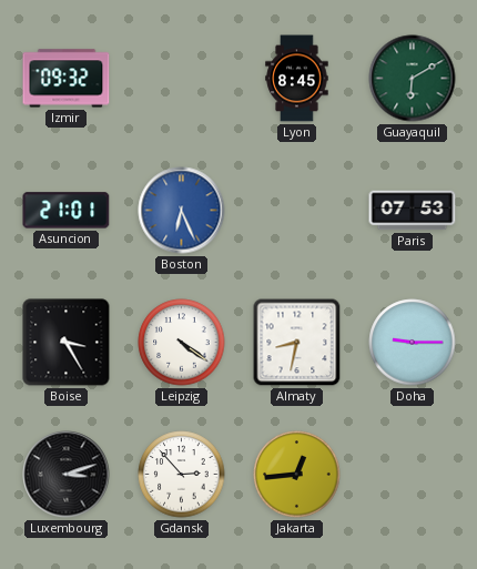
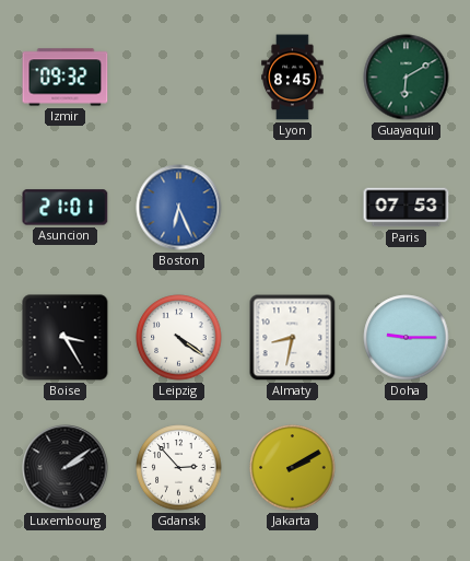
Luxembourg: 3:12 -> 2:09
Jakarta: 12:44 -> 2:10
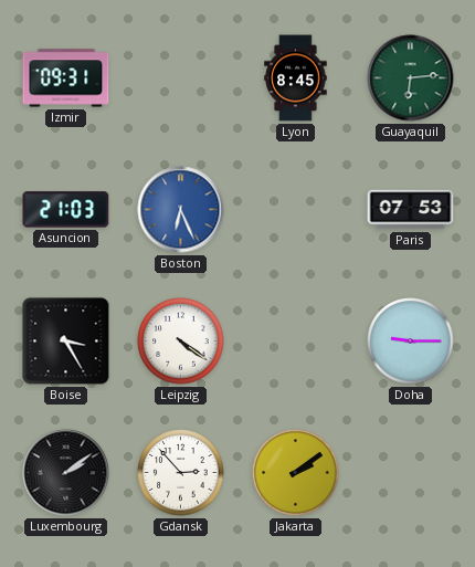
Izmir: 09:32 -> 09:31
Guayaquil: 6:10 -> 6:14
Asuncion: 21:01 -> 21:03
Almaty: 8:32 -> none
Jakarta: 2:10 -> 2:09
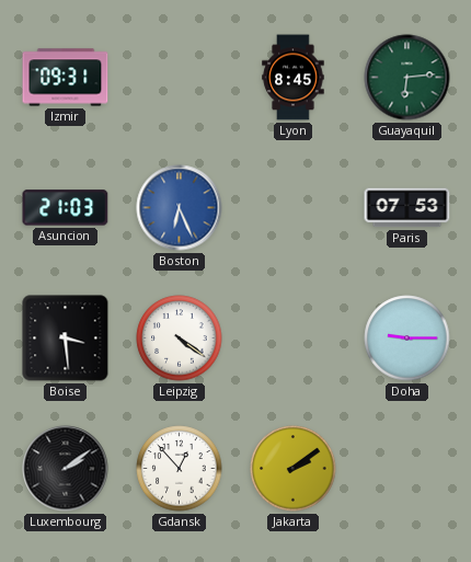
Boise: 3:25 -> 3:29
Gdansk: 2:53 -> 12:53
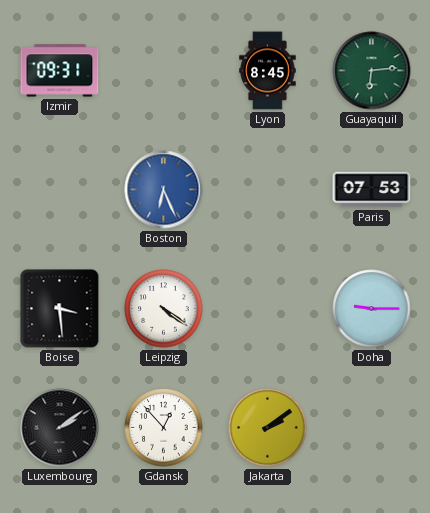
Asuncion: 21:03 -> none
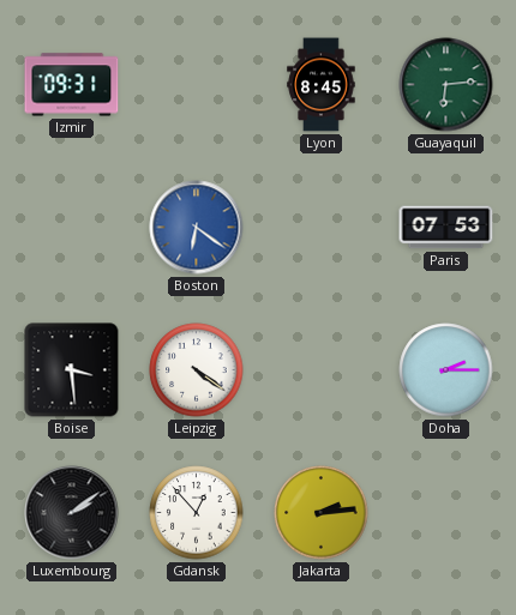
Boston: 6:26 -> 6:21
Doha: 9:15 -> 2:15
Jakarta: 2:09 -> 2:14
